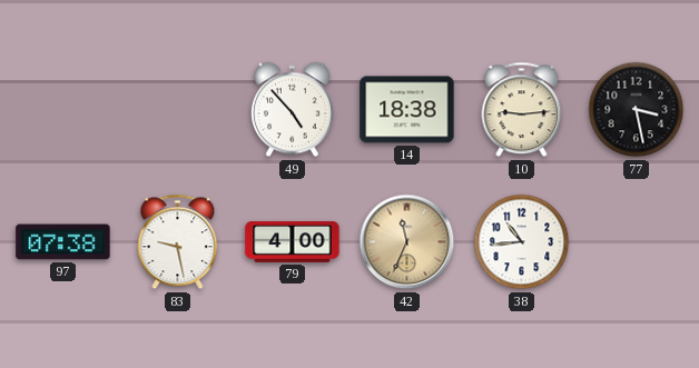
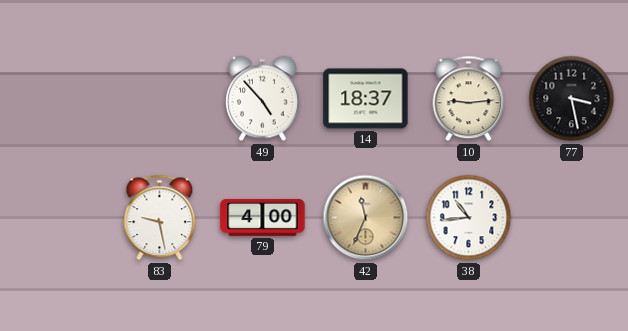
14: 18:38 -> 18:37
97: 07:38 -> none
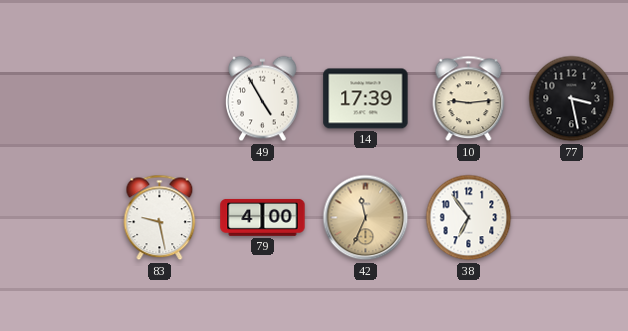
49: 4:53 -> 4:55
14: 18:37 -> 17:39
38: 10:44 -> 6:54
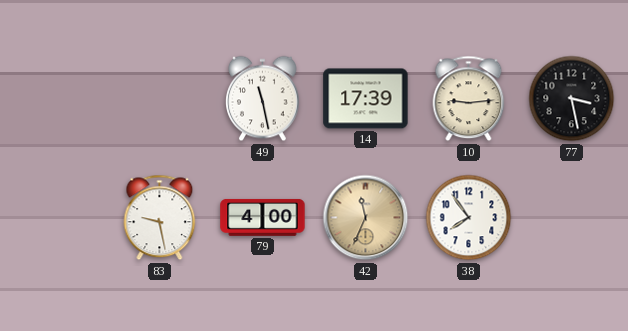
49: 4:55 -> 11:28
38: 6:54 -> 7:54
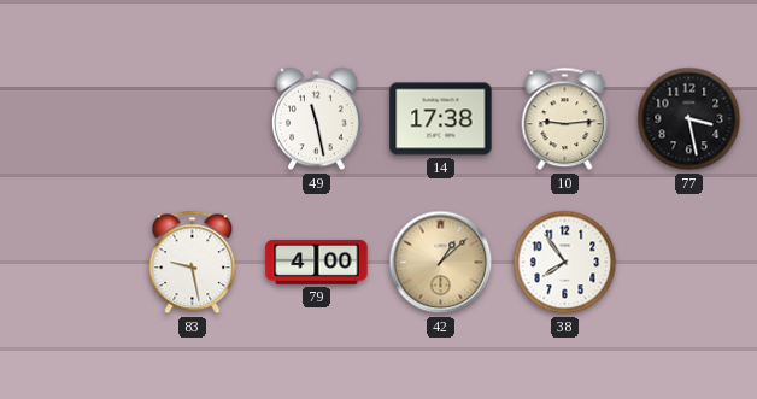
14: 17:39 -> 17:38
42: 11:34 -> 1:08
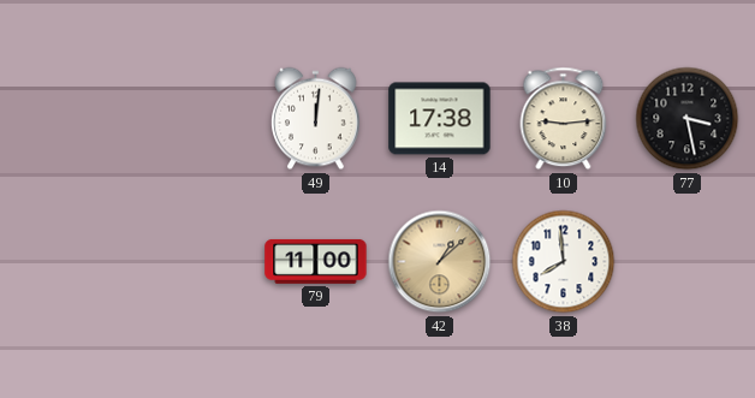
49: 11:28 -> 12:01
83: 9:28 -> none
79: 4:00 -> 11:00
38: 7:54 -> 7:59
